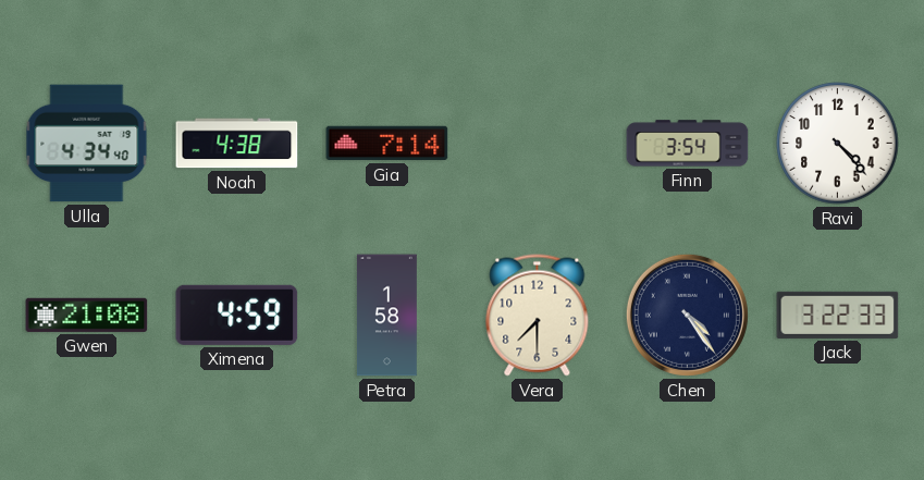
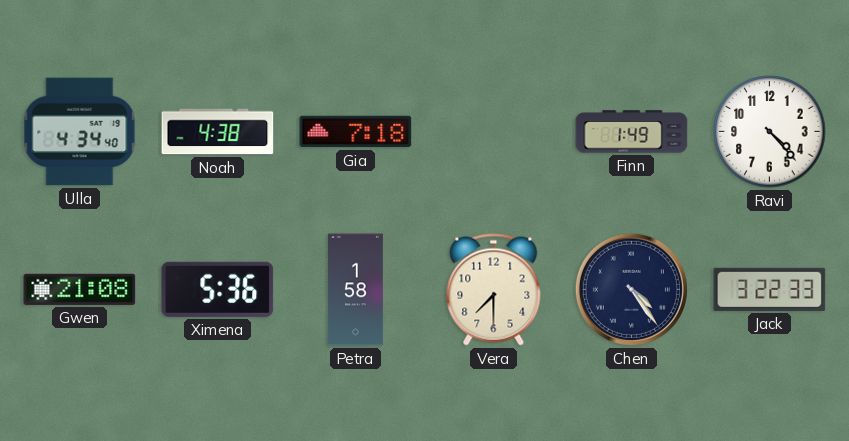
Gia: 7:14 -> 7:18
Finn: 3:54 -> 1:49
Ximena: 4:59 -> 5:36
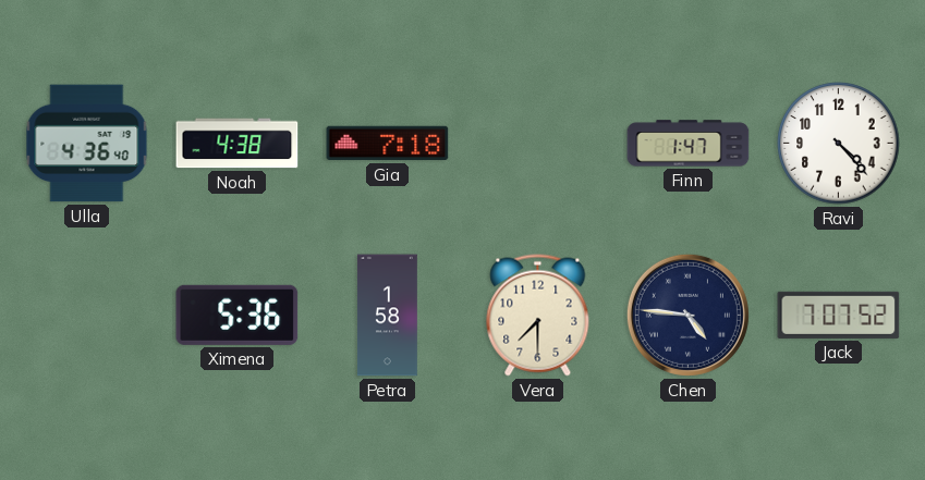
Ulla: 4:34 -> 4:36
Finn: 1:49 -> 1:47
Gwen: 21:08 -> none
Chen: 4:24 -> 4:46
Jack: 3:22 -> 7:07
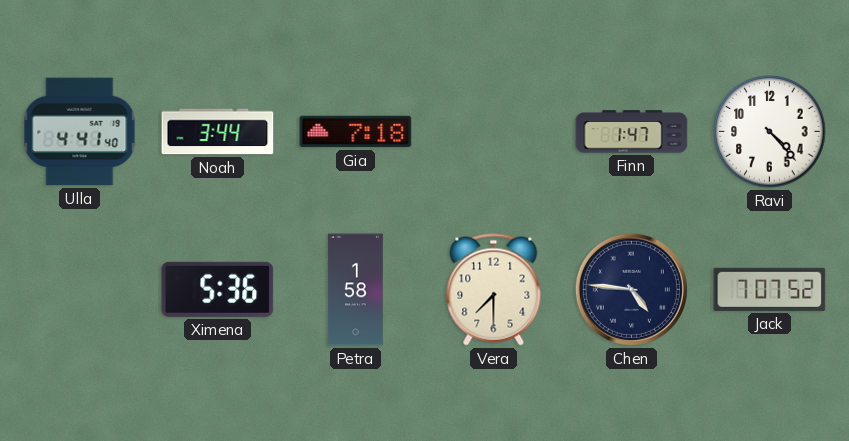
Ulla: 4:36 -> 4:41
Noah: 4:38 -> 3:44
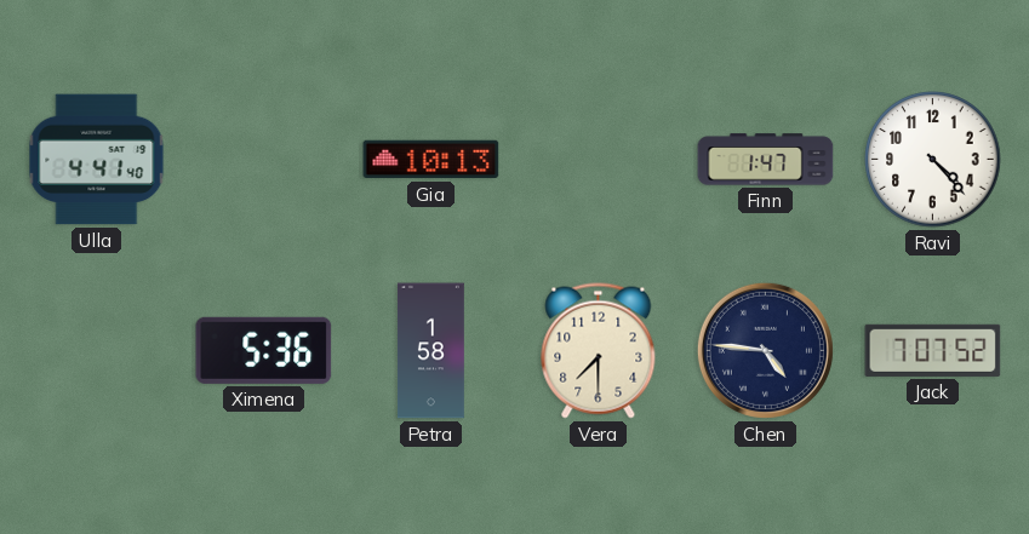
Noah: 3:44 -> none
Gia: 7:18 -> 10:13
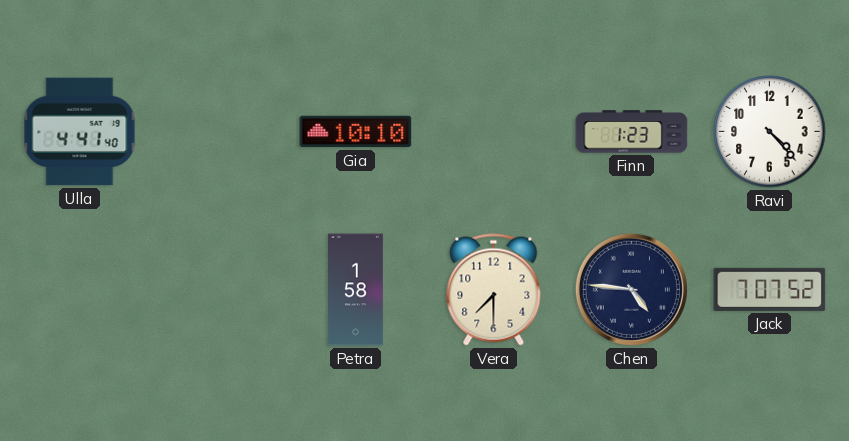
Gia: 10:13 -> 10:10
Finn: 1:47 -> 1:23
Ximena: 5:36 -> none
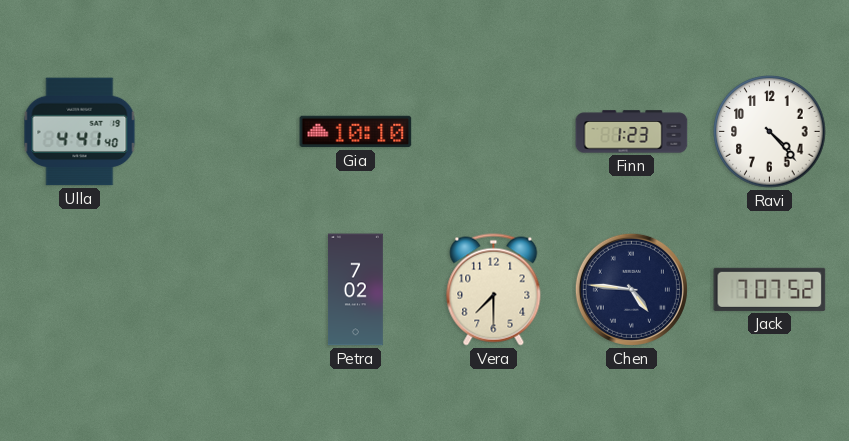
Petra: 1:58 -> 7:02
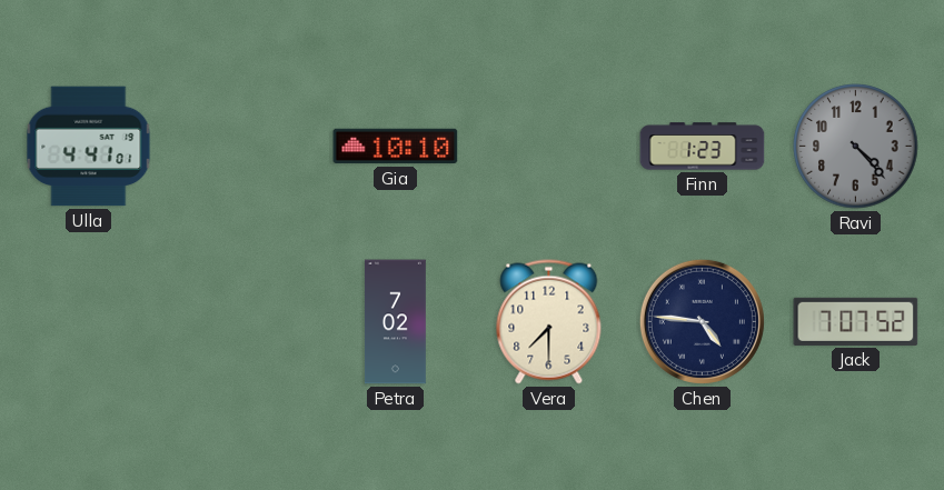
Ulla: 4:41:40 -> 4:41:01
Ravi dial: white -> grey
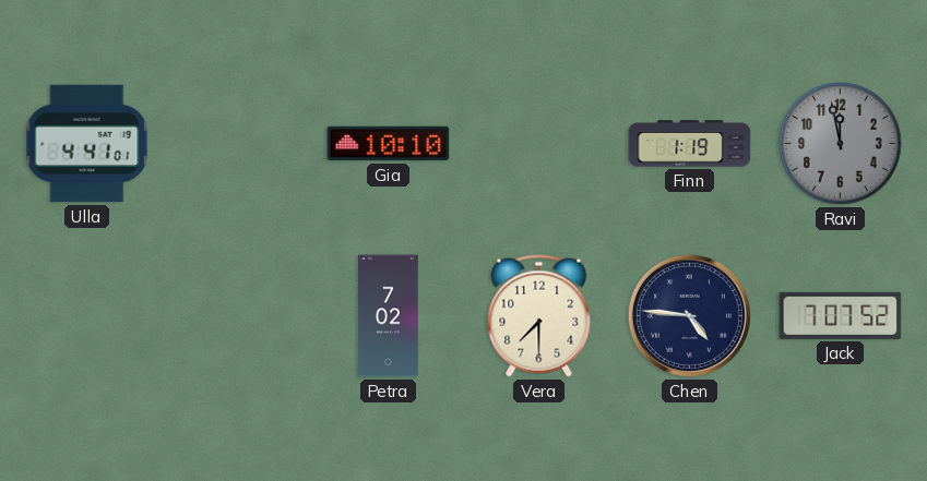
Finn: 1:23 -> 1:19
Ravi: 4:23 -> 11:58
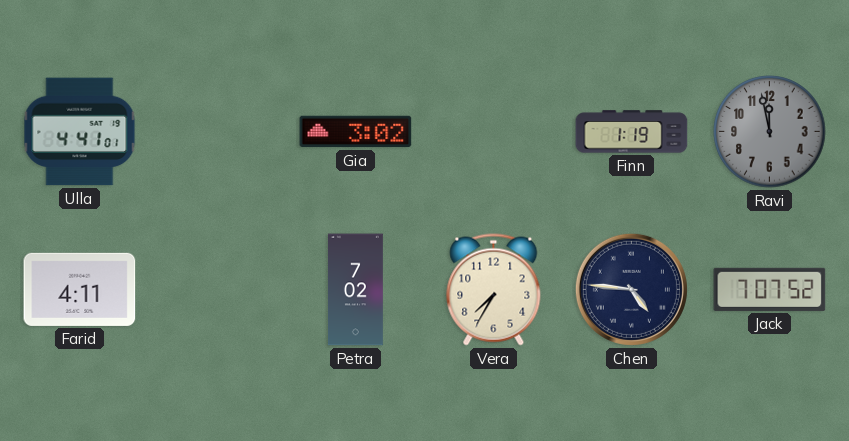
Gia: 10:10 -> 3:02
Farid: none -> 4:11
Vera: 7:30 -> 7:35
